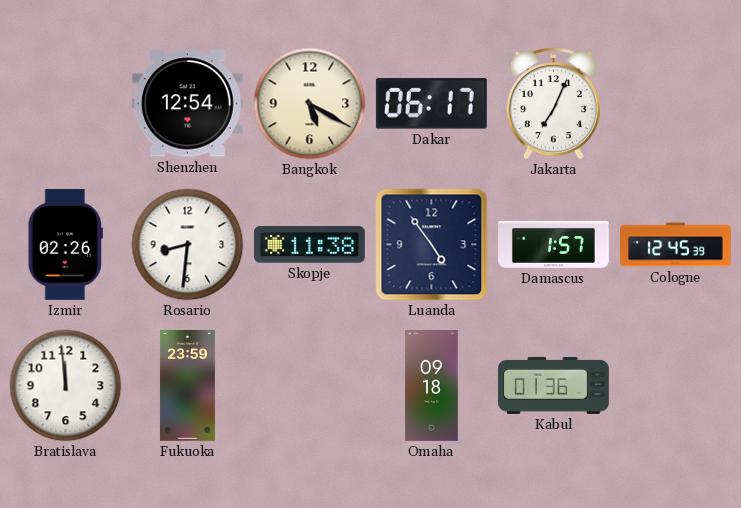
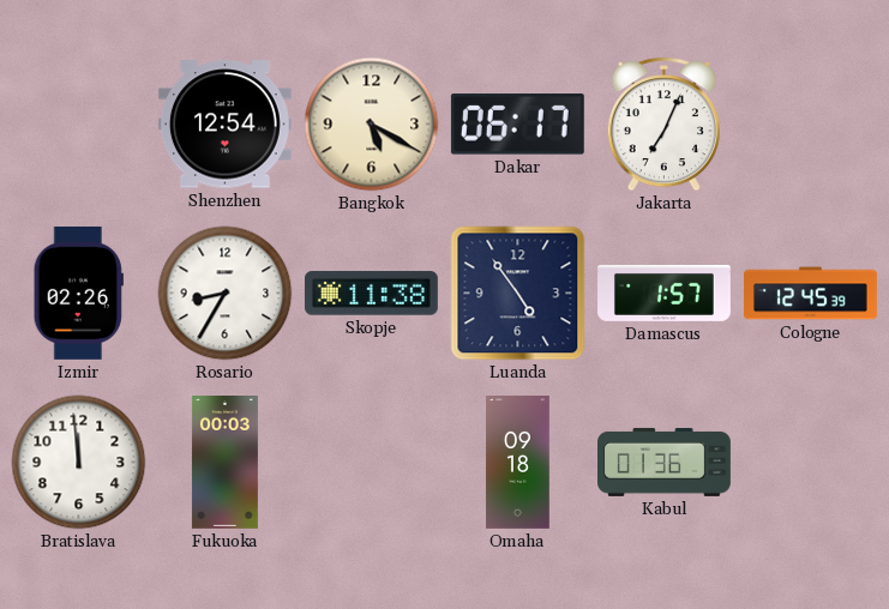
Rosario: 8:31 -> 8:35
Fukuoka: 23:59 -> 00:03
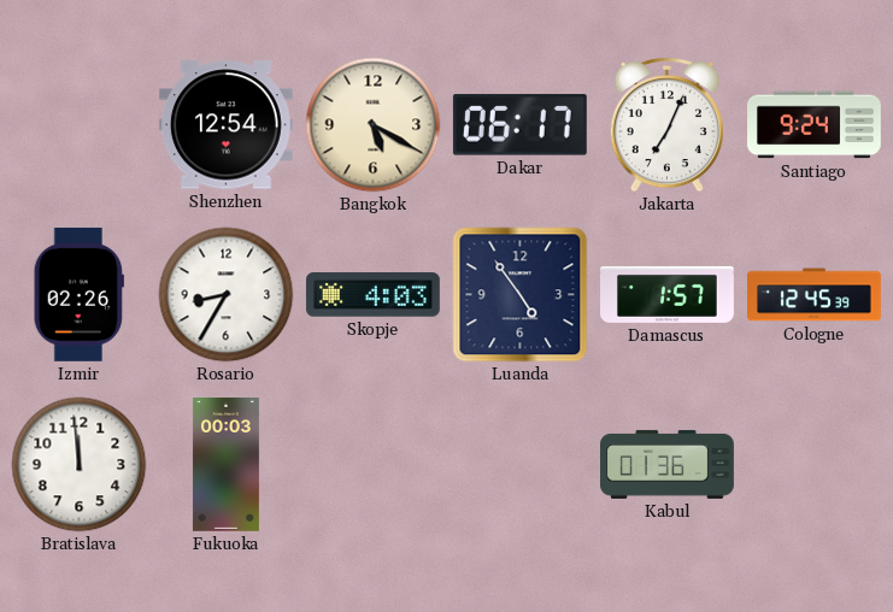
Santiago: none -> 9:24
Skopje: 11:38 -> 4:03
Omaha: 09:18 -> none
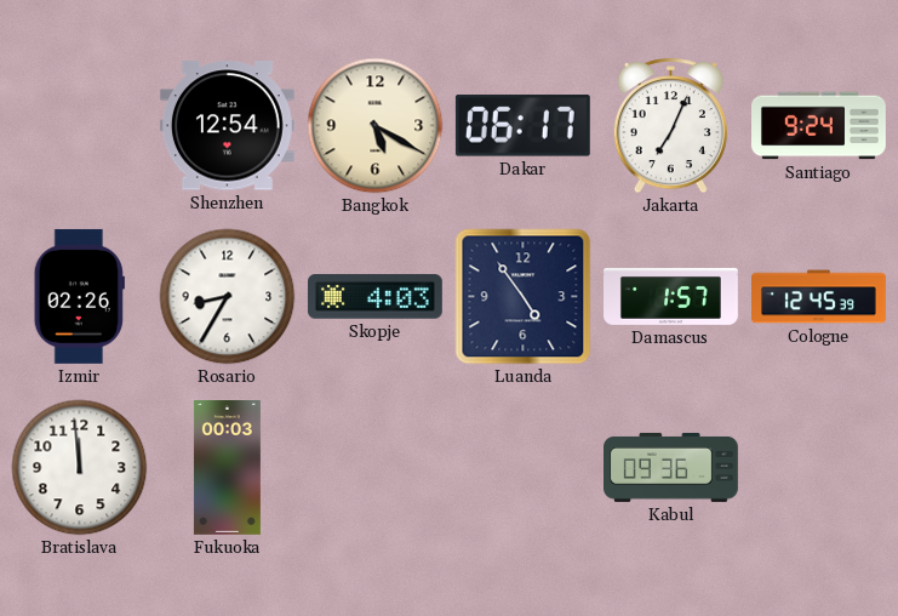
Kabul: 01:36 -> 09:36
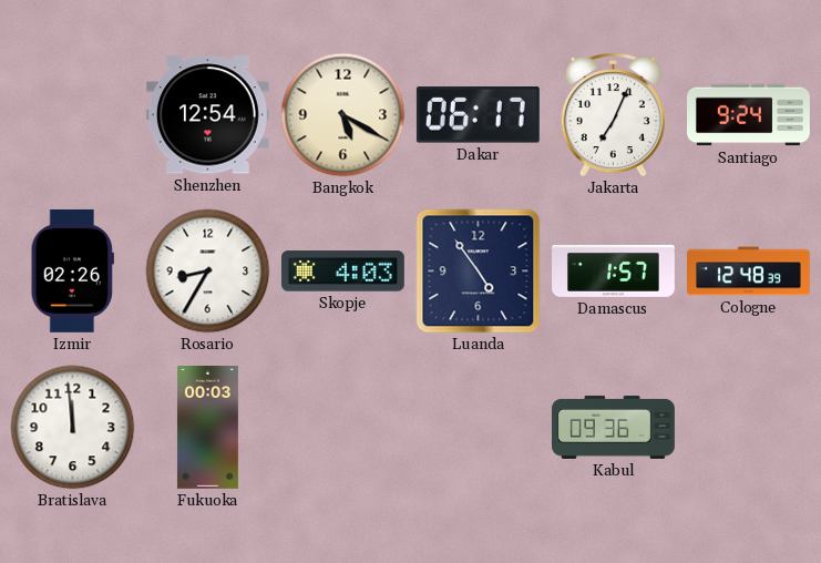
Cologne: 12:45 -> 12:48
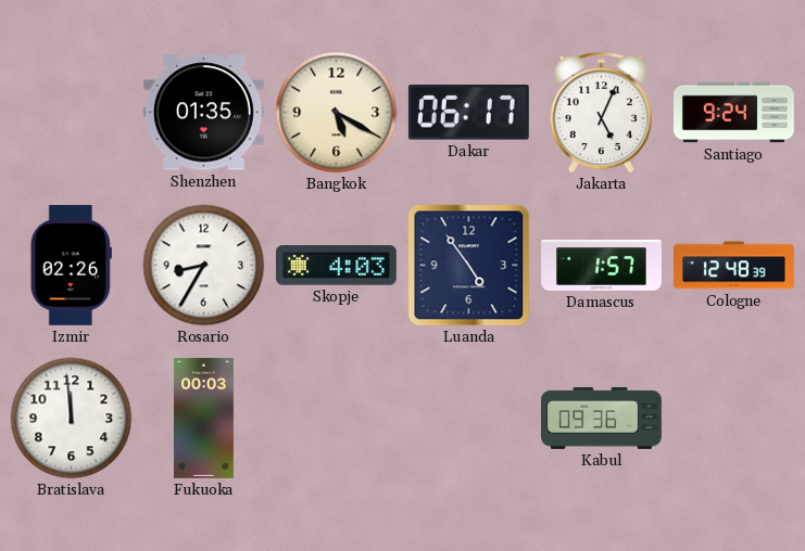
Shenzhen: 12:54 -> 01:35
Jakarta: 7:04 -> 5:04
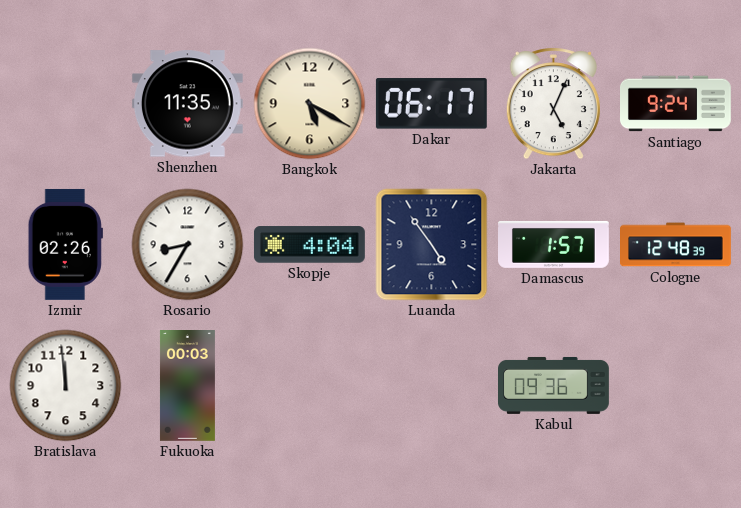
Shenzhen: 01:35 -> 11:35
Skopje: 4:03 -> 4:04
